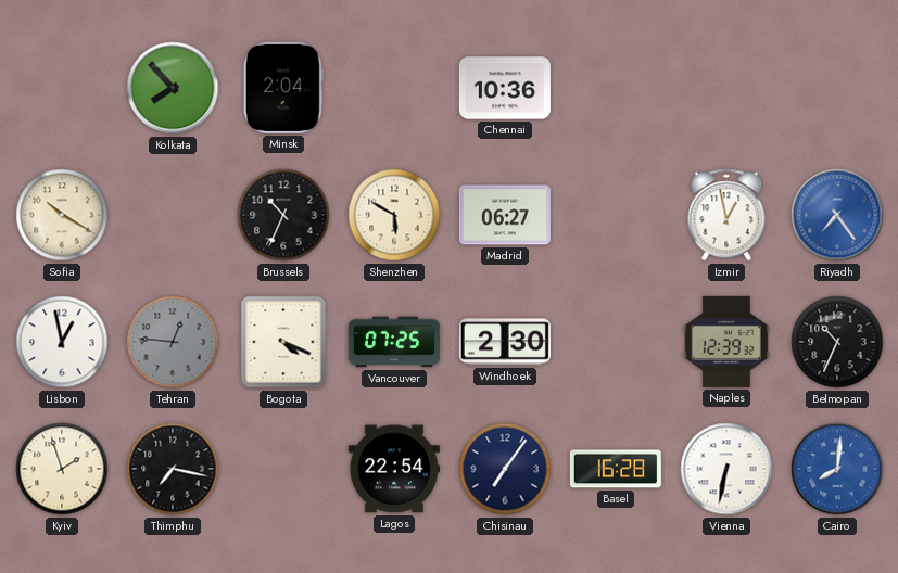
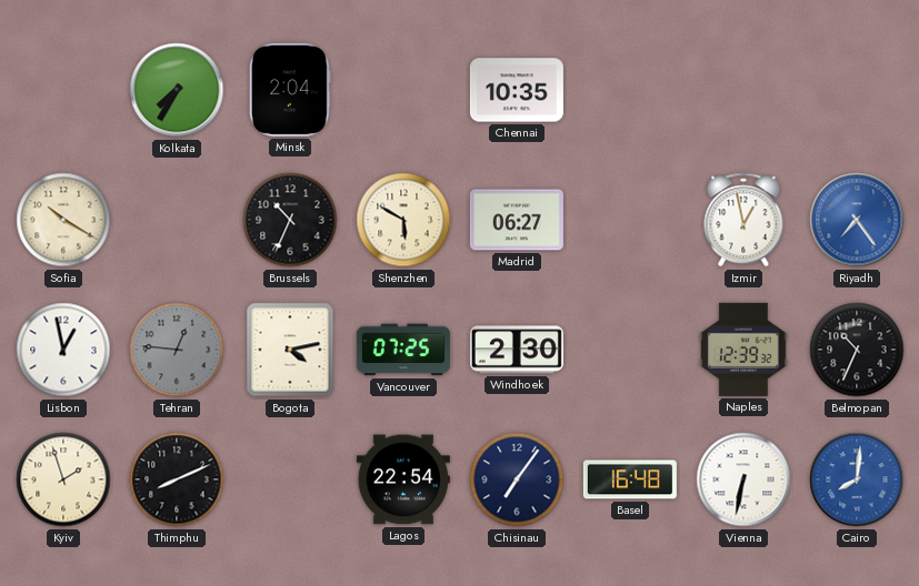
Kolkata: 7:53 -> 7:35
Chennai: 10:36 -> 10:35
Bogota: 4:19 -> 4:13
Thimphu: 7:17 -> 8:11
Basel: 16:28 -> 16:48
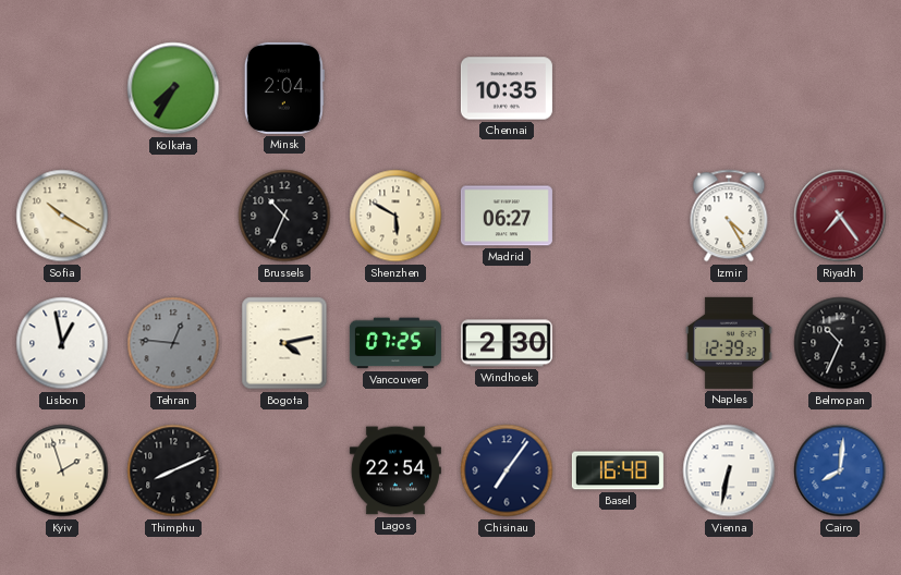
Izmir: 12:58 -> 4:25
Riyadh dial: blue -> burgundy
